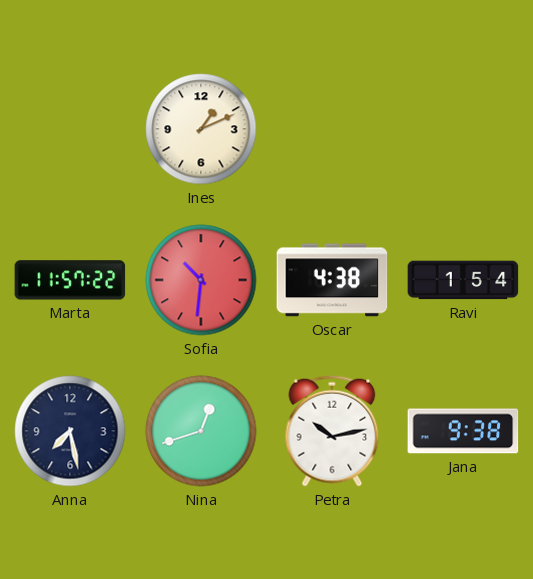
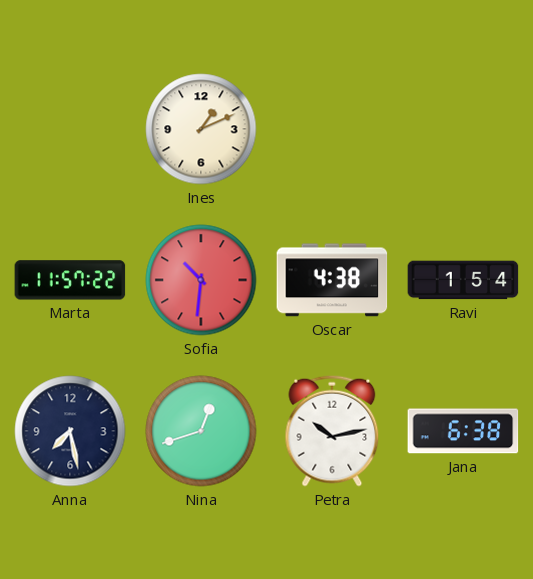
Jana: 9:38 -> 6:38
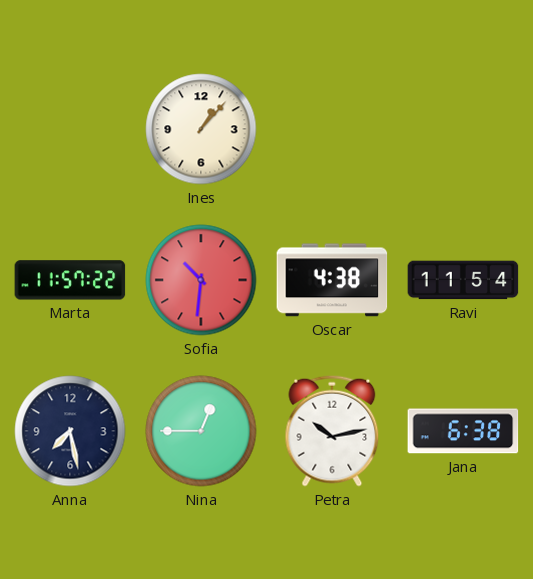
Ines: 1:11 -> 1:07
Ravi: 1:54 -> 11:54
Nina: 12:42 -> 12:45
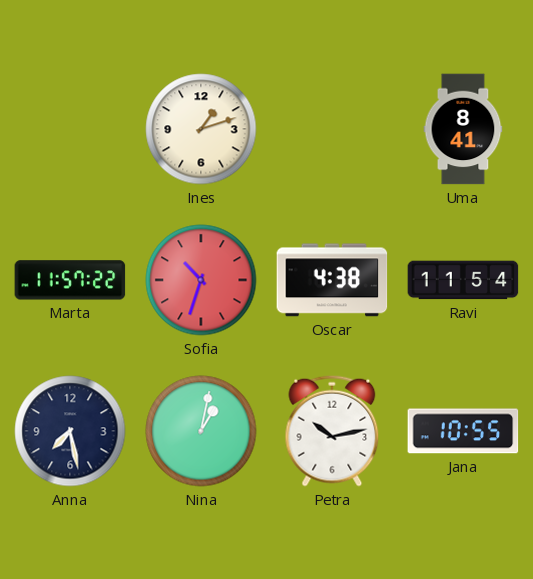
Ines: 1:07 -> 1:12
Uma: none -> 8:41
Sofia: 10:31 -> 10:33
Nina: 12:45 -> 1:02
Jana: 6:38 -> 10:55
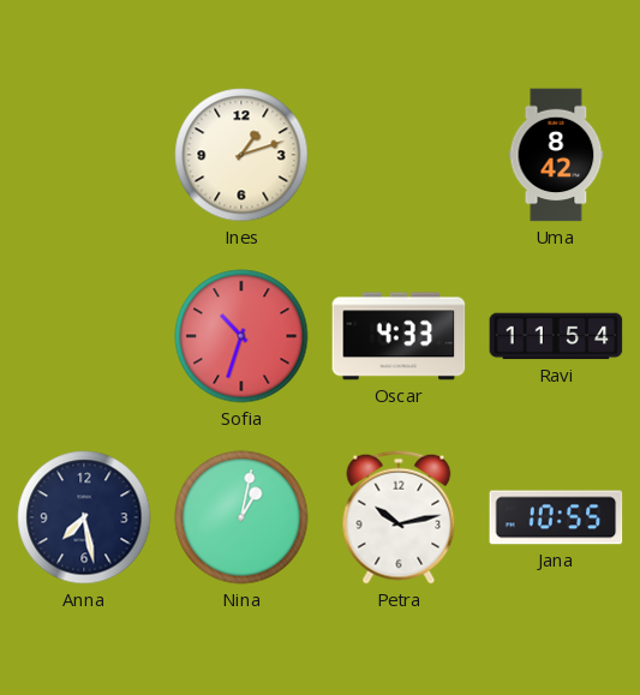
Uma: 8:41 -> 8:42
Marta: 11:57 -> none
Oscar: 4:38 -> 4:33
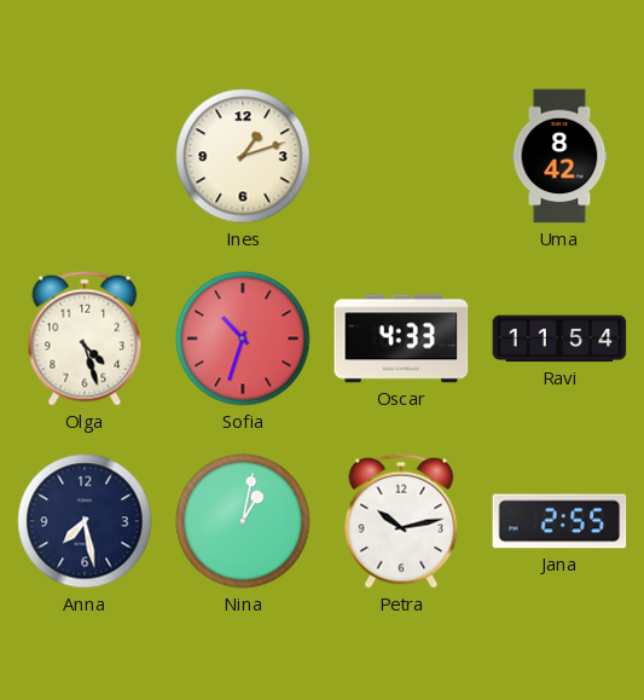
Olga: none -> 4:27
Jana: 10:55 -> 2:55
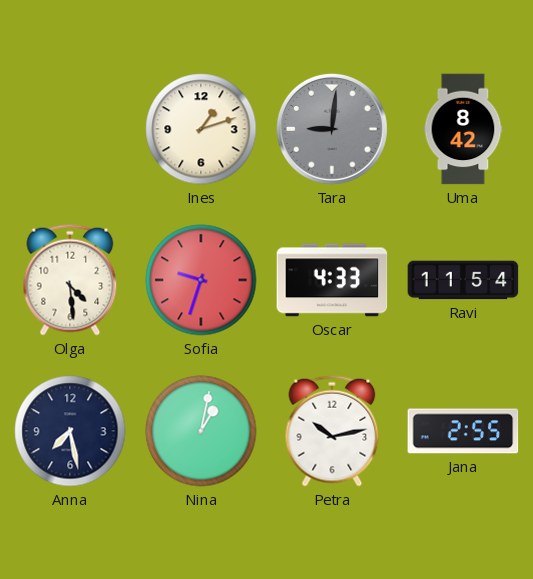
Tara: none -> 9:01
Olga: 4:27 -> 4:29
Sofia: 10:33 -> 9:33
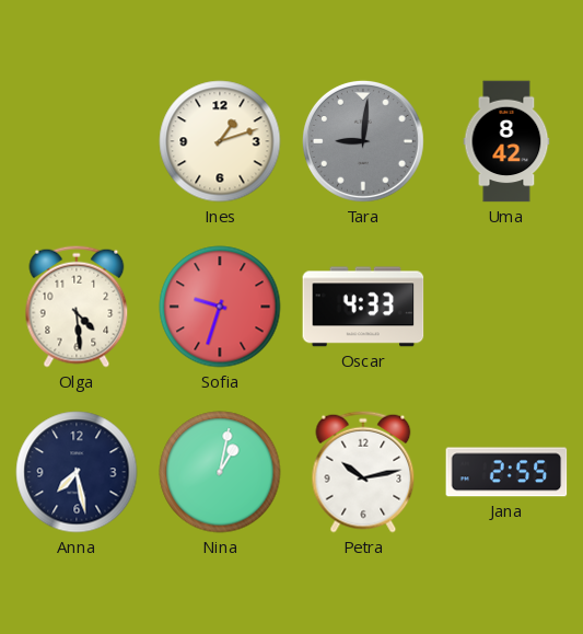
Ravi: 11:54 -> none
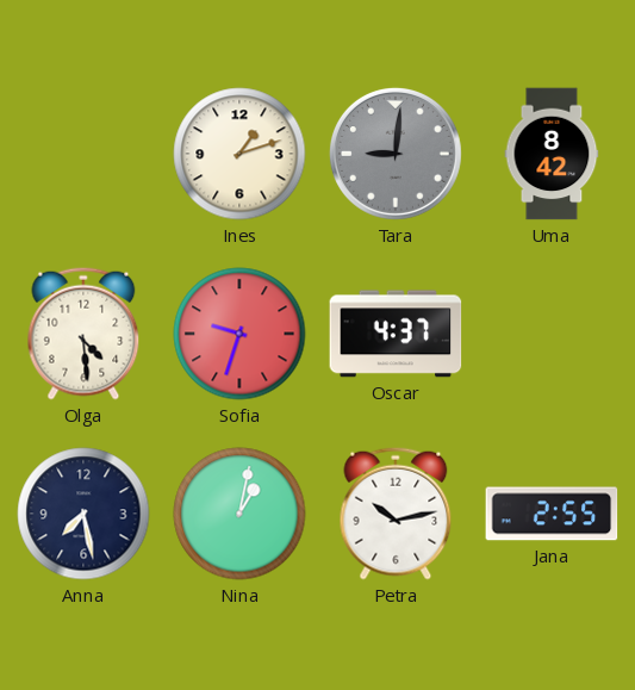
Oscar: 4:33 -> 4:37
